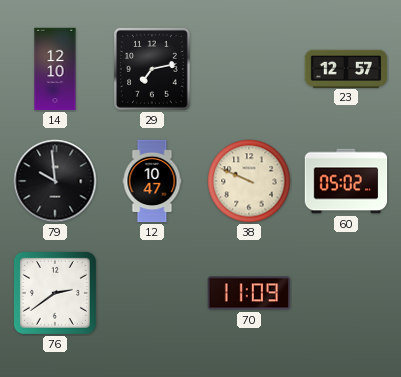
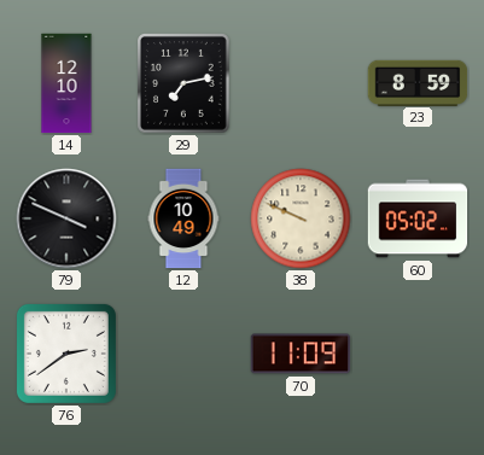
23: 12:57 -> 8:59
79: 9:59 -> 3:49
12: 10:47 -> 10:49
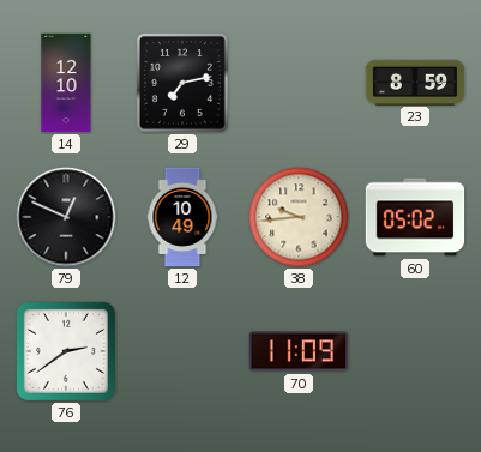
79: 3:49 -> 12:49
38: 9:49 -> 9:44
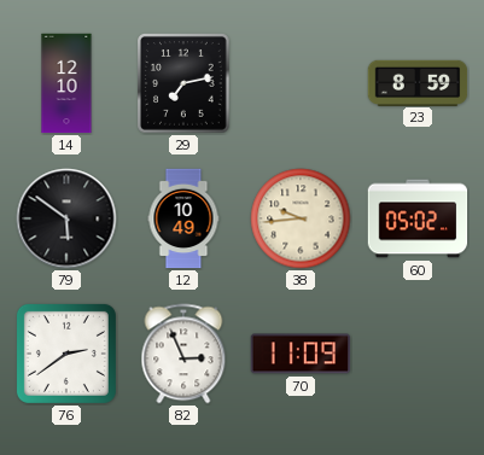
79: 12:49 -> 5:51
82: none -> 2:56
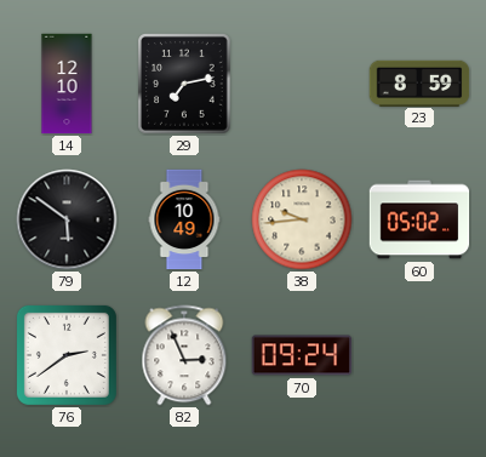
70: 11:09 -> 09:24
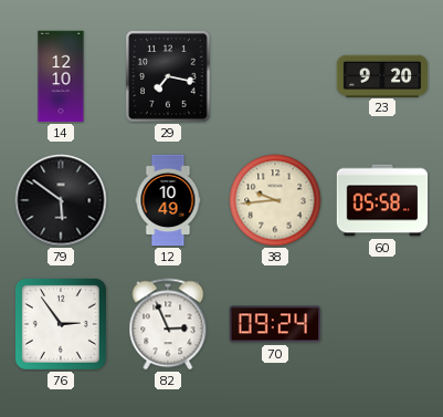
29: 7:13 -> 7:17
23: 8:59 -> 9:20
60: 05:02 -> 05:58
76: 2:39 -> 2:54
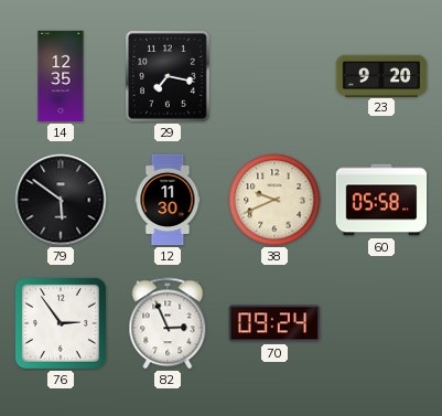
14: 12:10 -> 12:35
12: 10:49 -> 11:30
38: 9:44 -> 9:41
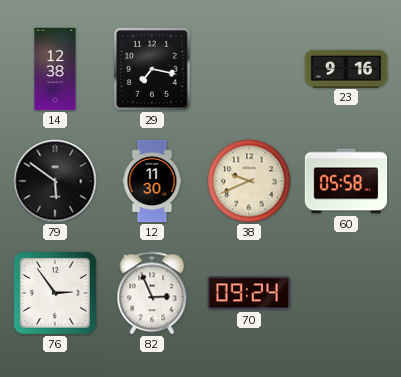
14: 12:35 -> 12:38
23: 9:20 -> 9:16
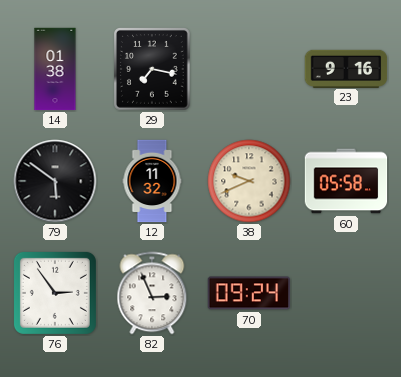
14: 12:38 -> 01:38
12: 11:30 -> 11:32
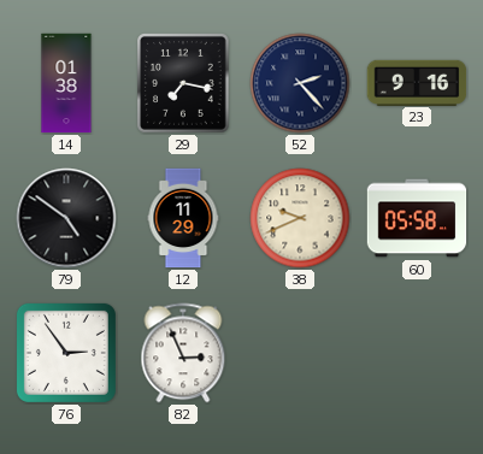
52: none -> 2:23
79: 5:51 -> 4:51
12: 11:32 -> 11:29
70: 09:24 -> none
